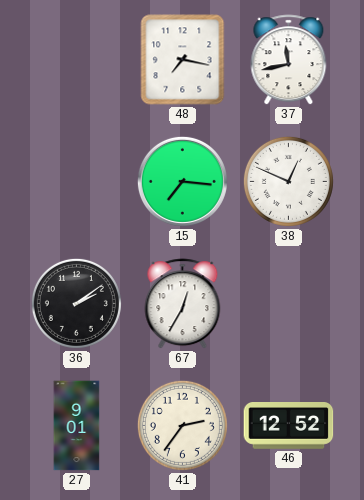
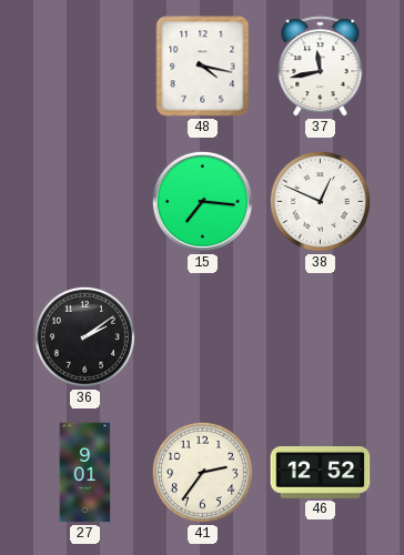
48: 7:17 -> 4:17
67: 12:35 -> none
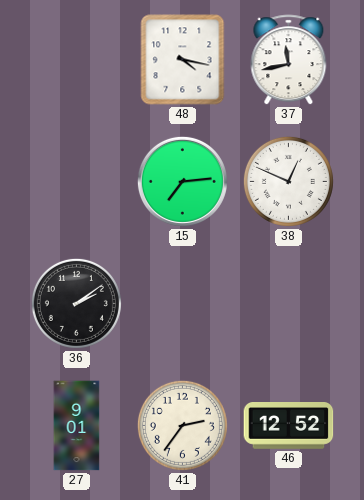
15: 7:16 -> 7:14
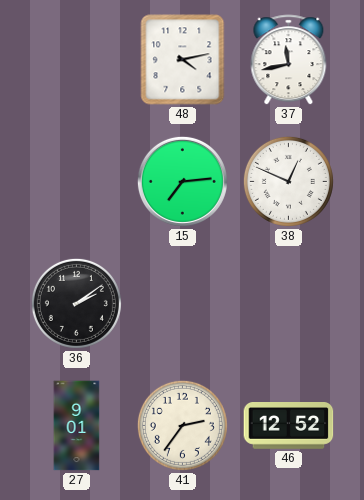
48: 4:17 -> 4:13
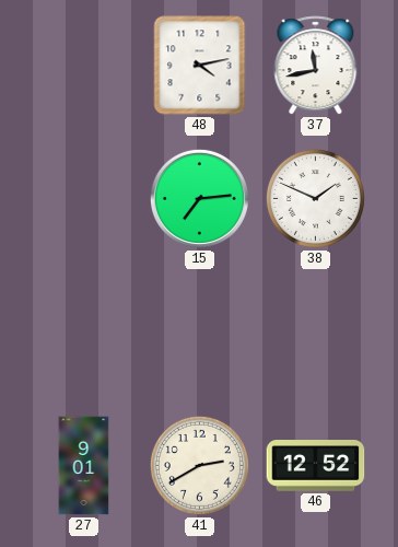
38: 12:49 -> 1:49
36: 2:09 -> none
41: 2:36 -> 2:40
